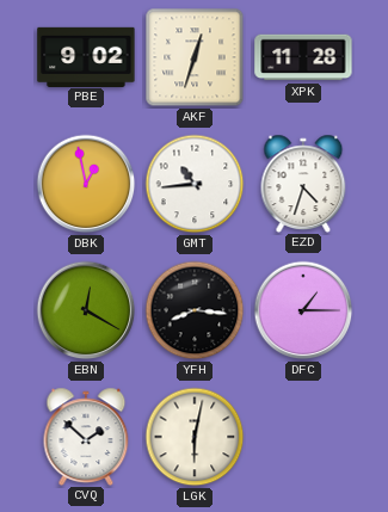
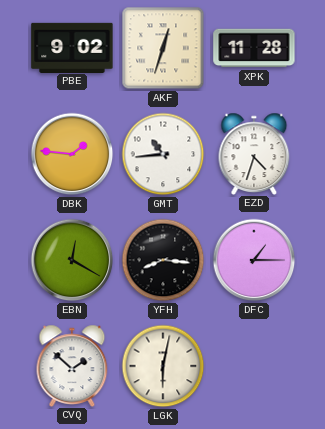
DBK: 12:58 -> 1:46
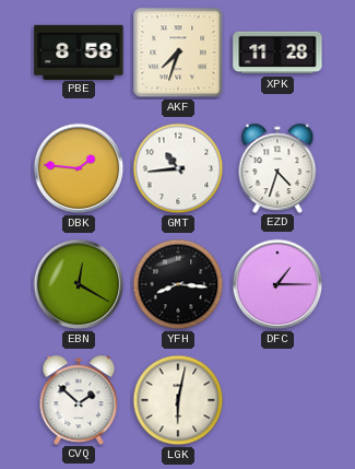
PBE: 9:02 -> 8:58
AKF: 12:33 -> 7:33
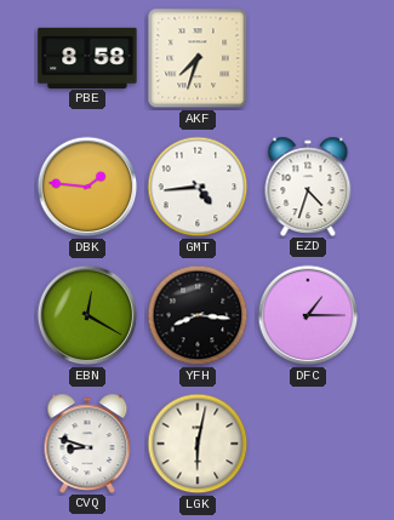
XPK: 11:28 -> none
GMT: 10:44 -> 4:44
CVQ: 1:52 -> 8:48
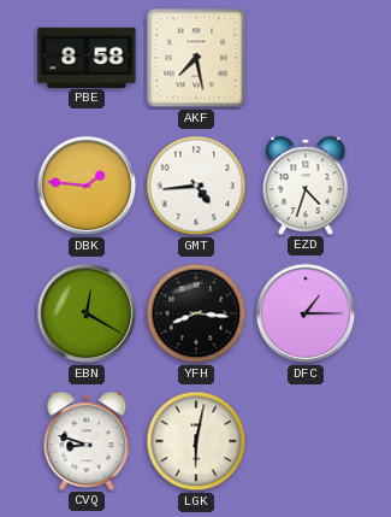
AKF: 7:33 -> 7:28
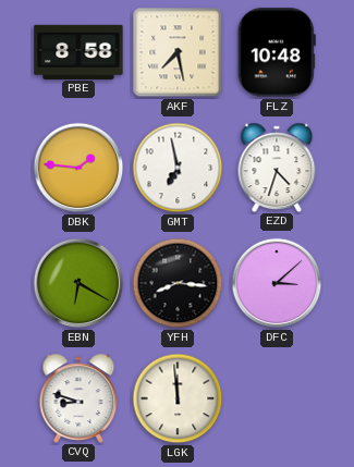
FLZ: none -> 10:48
GMT: 4:44 -> 6:58
EBN: 12:20 -> 6:20
DFC: 1:15 -> 3:08
LGK: 6:02 -> 11:59
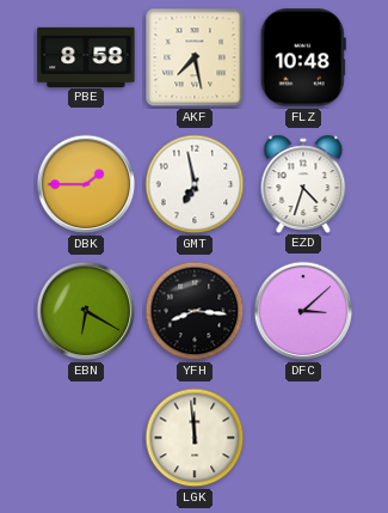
DBK: 1:46 -> 1:45
CVQ: 8:48 -> none
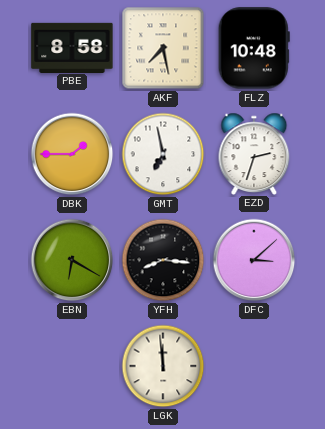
EZD: 4:33 -> 2:33
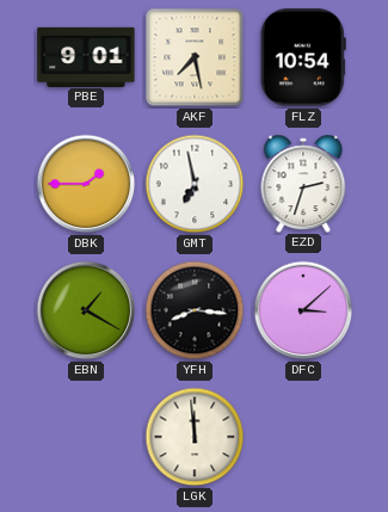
PBE: 8:58 -> 9:01
FLZ: 10:48 -> 10:54
EBN: 6:20 -> 1:20
